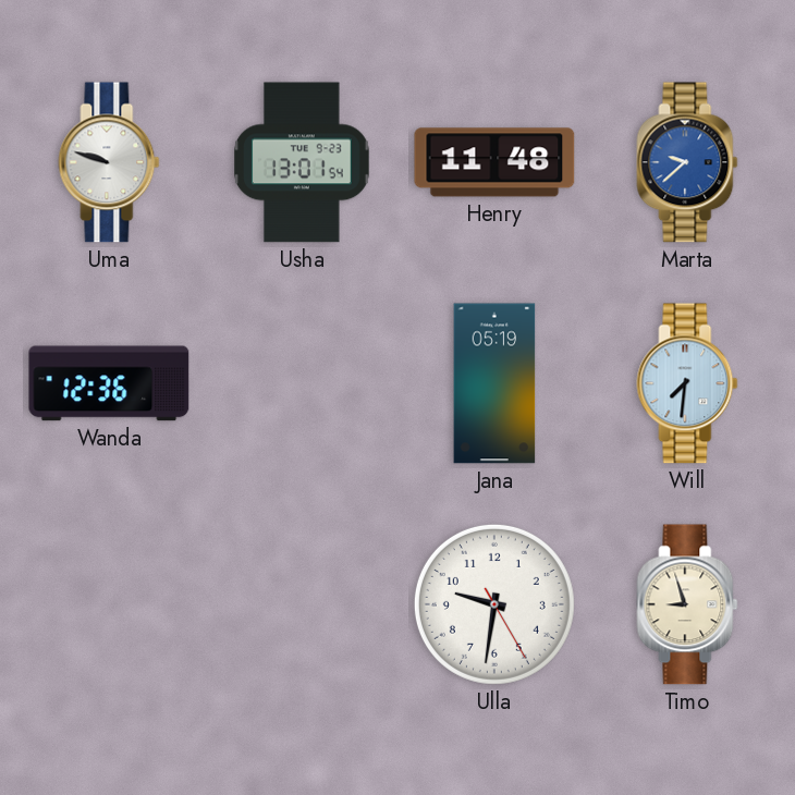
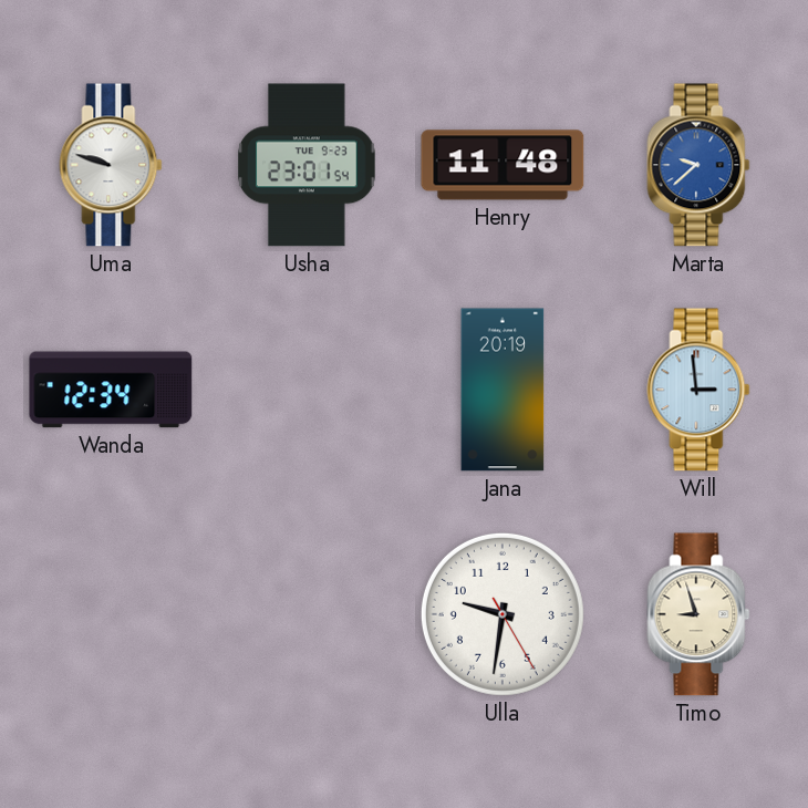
Usha: 13:01 -> 23:01
Wanda: 12:36 -> 12:34
Jana: 05:19 -> 20:19
Will: 7:31 -> 2:59
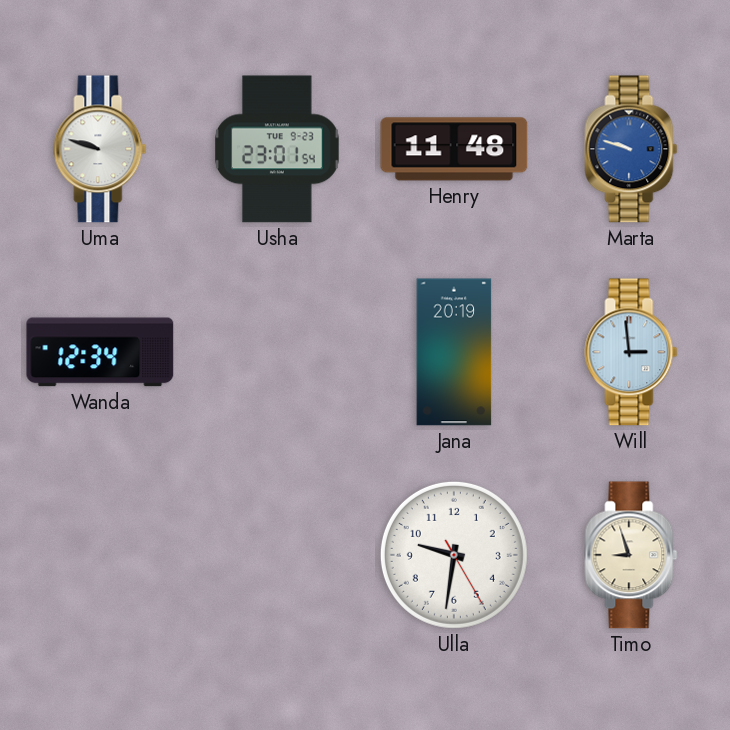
Marta: 9:38 -> 9:48
